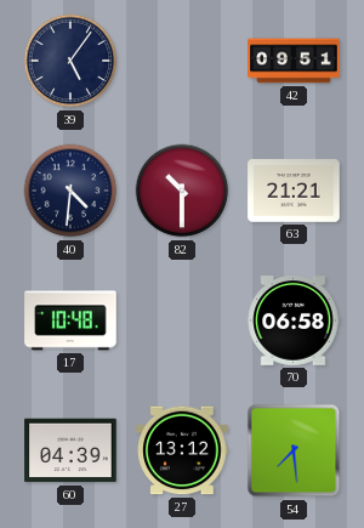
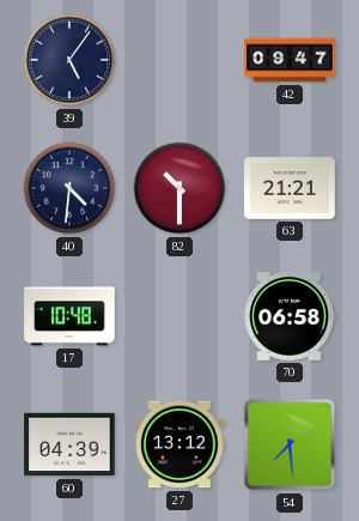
42: 09:51 -> 09:47
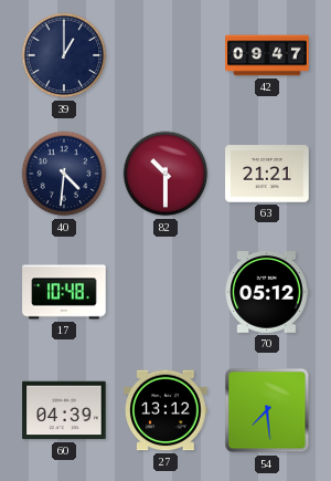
39: 5:06 -> 1:00
70: 06:58 -> 05:12
